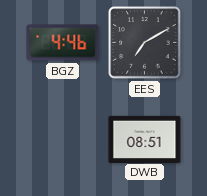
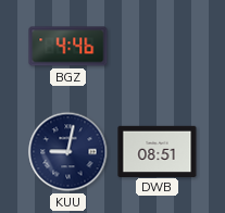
EES: 7:10 -> none
KUU: none -> 9:02
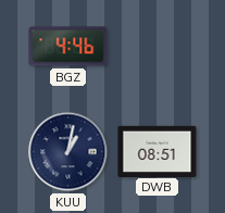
KUU: 9:02 -> 1:02
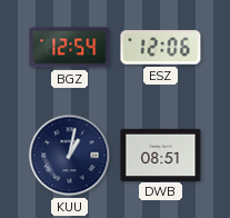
BGZ: 4:46 -> 12:54
ESZ: none -> 12:06
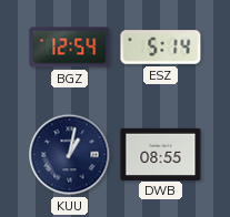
ESZ: 12:06 -> 5:14
DWB: 08:51 -> 08:55
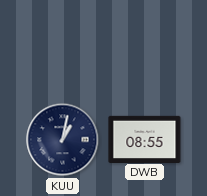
BGZ: 12:54 -> none
ESZ: 5:14 -> none
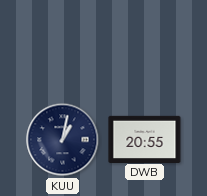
DWB: 08:55 -> 20:55
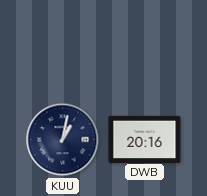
DWB: 20:55 -> 20:16
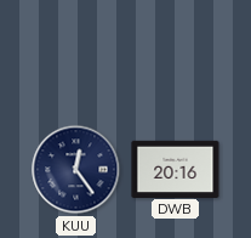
KUU: 1:02 -> 12:24
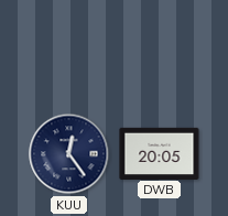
DWB: 20:16 -> 20:05
